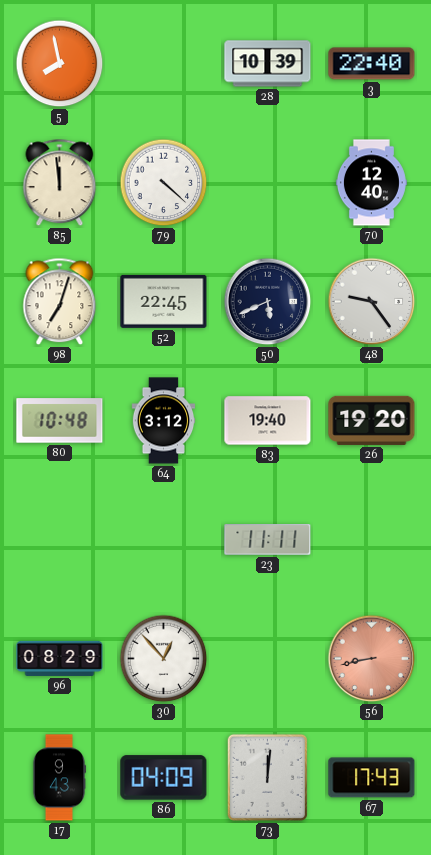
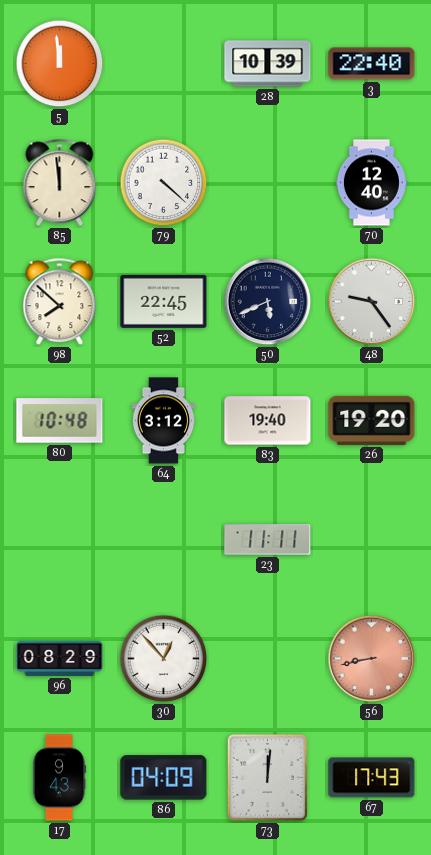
5: 7:58 -> 11:59
98: 7:03 -> 7:52
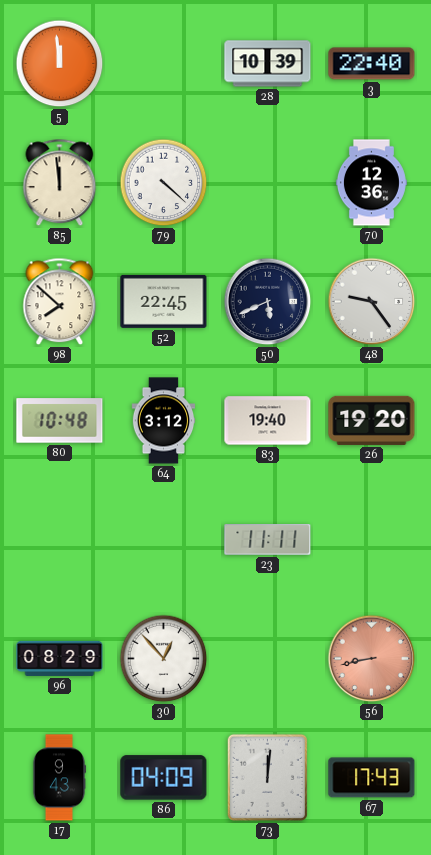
70: 12:40 -> 12:36
